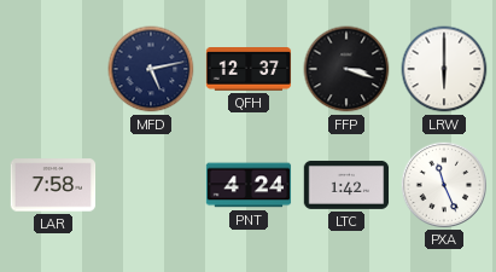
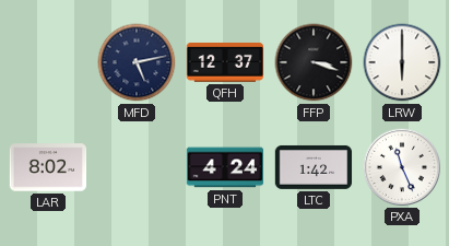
LAR: 7:58 -> 8:02
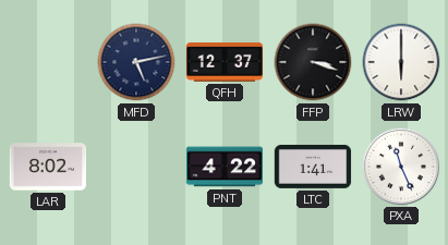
PNT: 4:24 -> 4:22
LTC: 1:42 -> 1:41
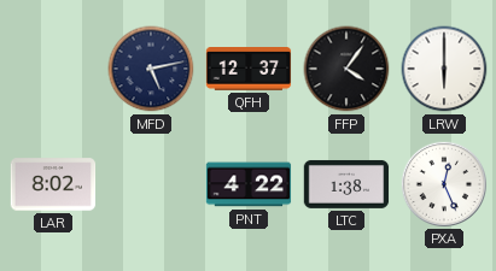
FFP: 3:18 -> 4:06
LTC: 1:41 -> 1:38
PXA: 11:26 -> 12:26
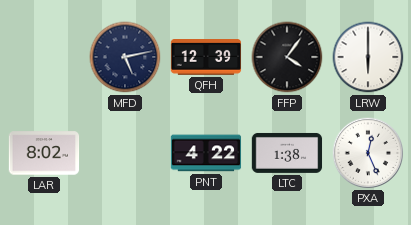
QFH: 12:37 -> 12:39
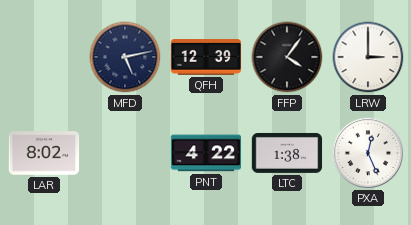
LRW: 6:00 -> 3:00
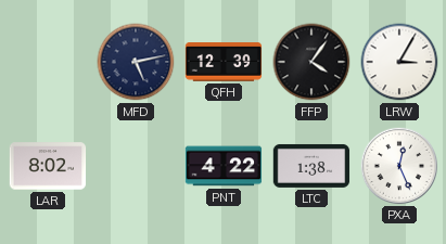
LRW: 3:00 -> 3:05
